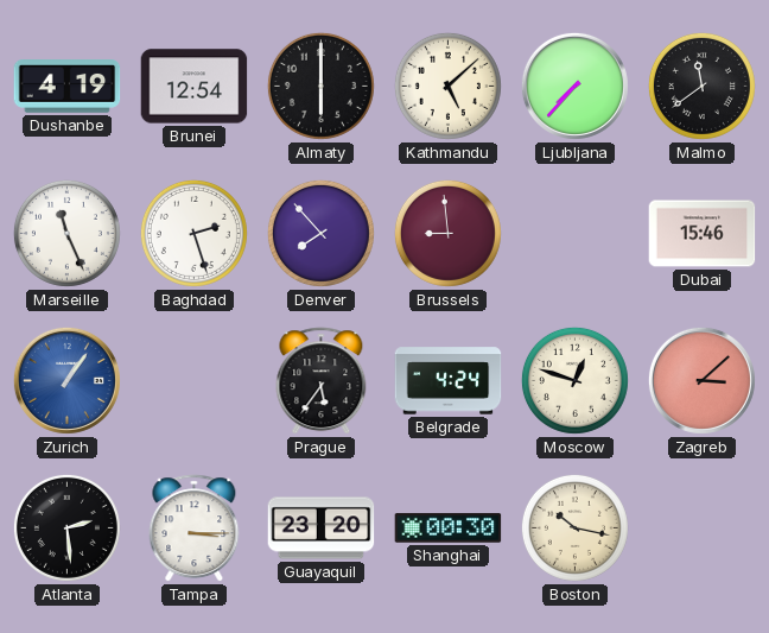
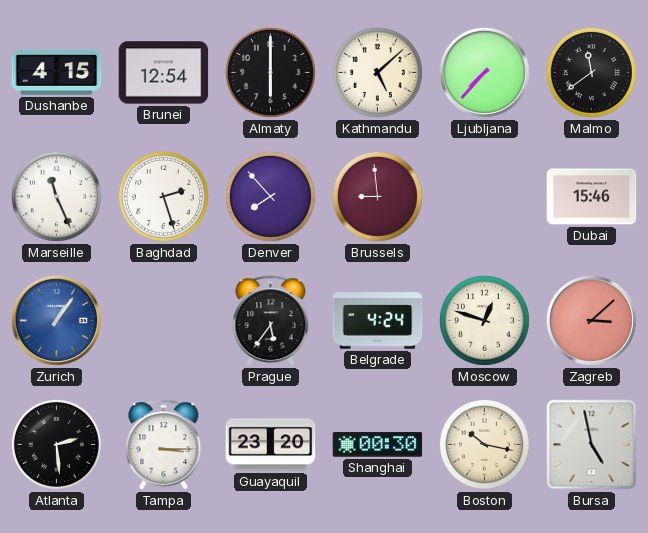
Dushanbe: 4:19 -> 4:15
Bursa: none -> 4:58
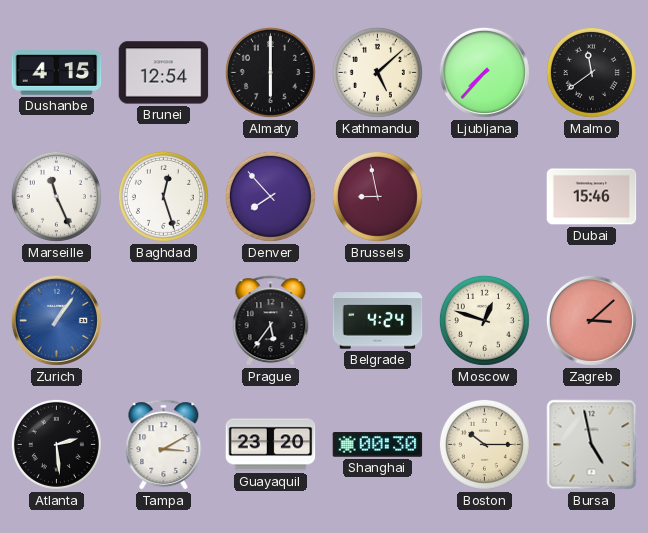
Baghdad: 2:27 -> 12:27
Brussels: 8:59 -> 8:58
Tampa: 3:15 -> 3:10
Boston: 10:17 -> 10:15
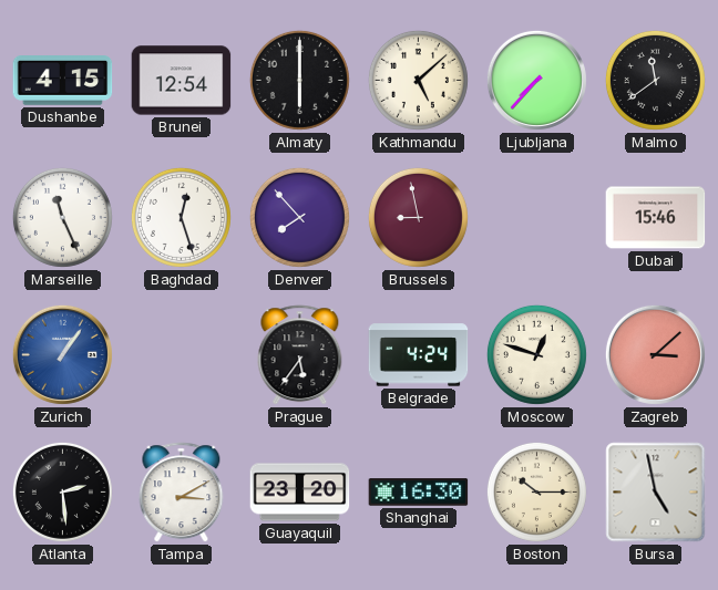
Shanghai: 00:30 -> 16:30
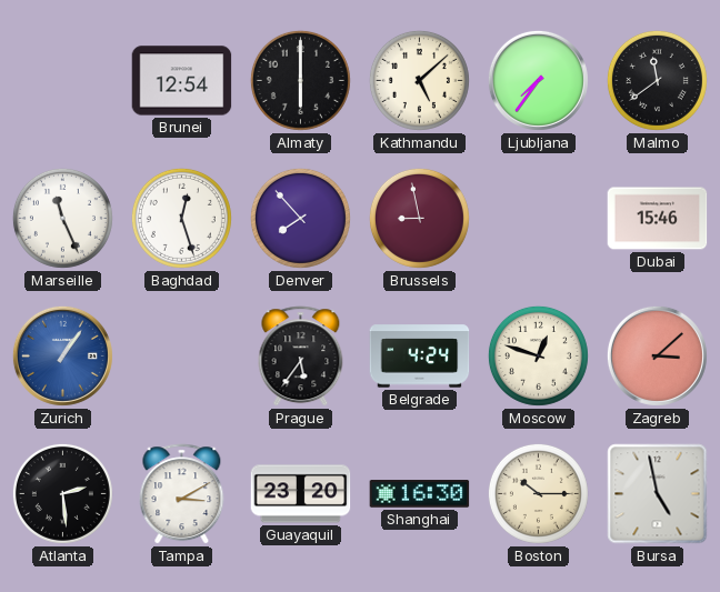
Dushanbe: 4:15 -> none
Ljubljana: 7:37 -> 7:36
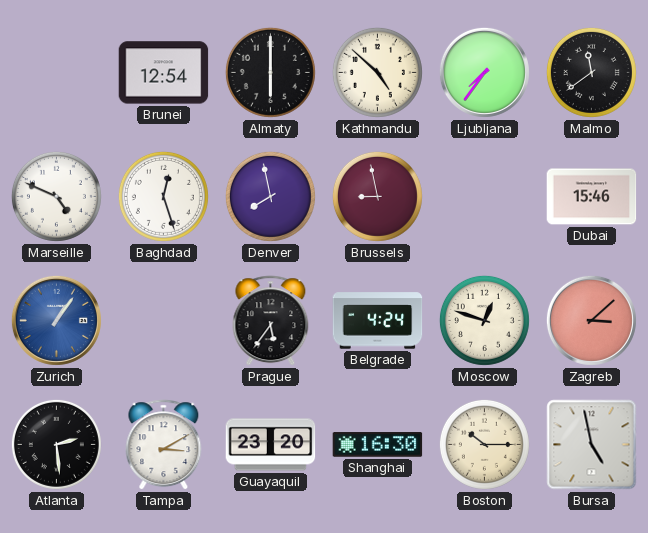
Kathmandu: 5:08 -> 4:52
Marseille: 11:26 -> 4:49
Denver: 7:53 -> 7:58
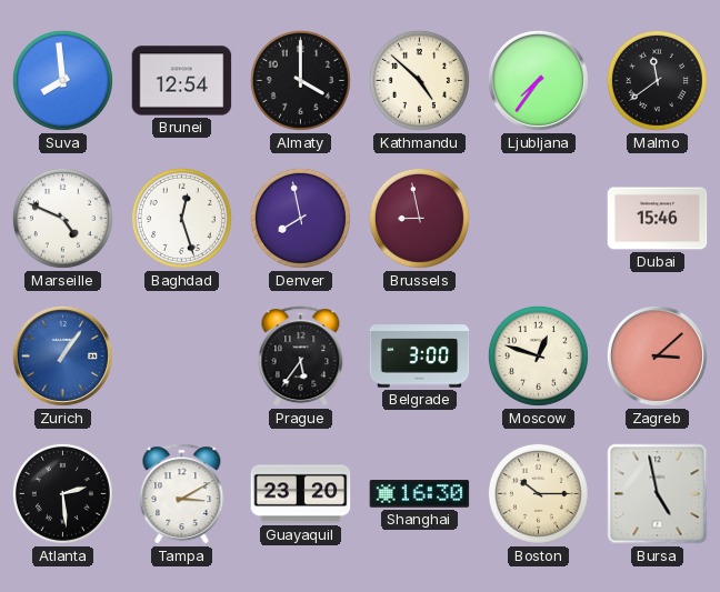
Suva: none -> 7:59
Almaty: 6:00 -> 4:00
Belgrade: 4:24 -> 3:00
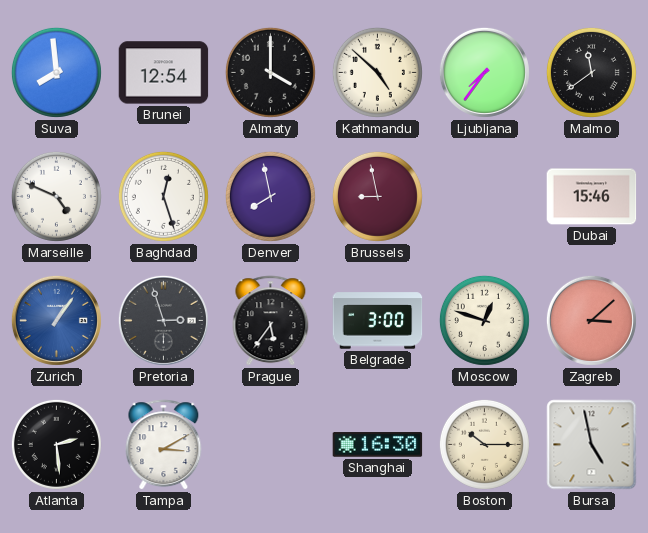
Pretoria: none -> 2:57
Guayaquil: 23:20 -> none
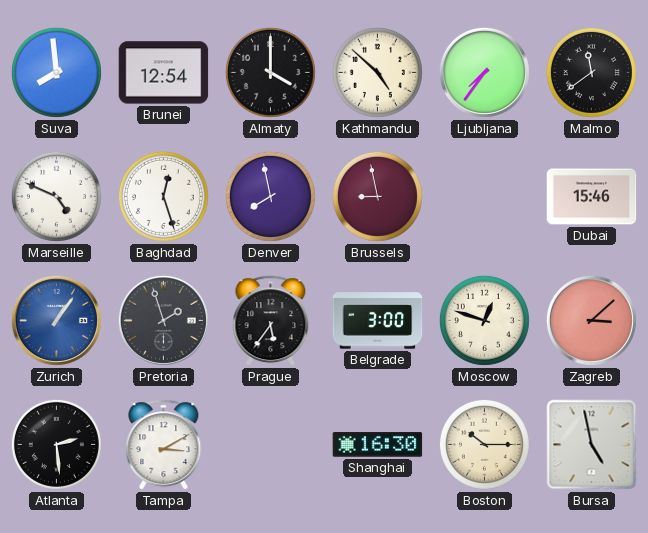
Pretoria: 2:57 -> 1:57
